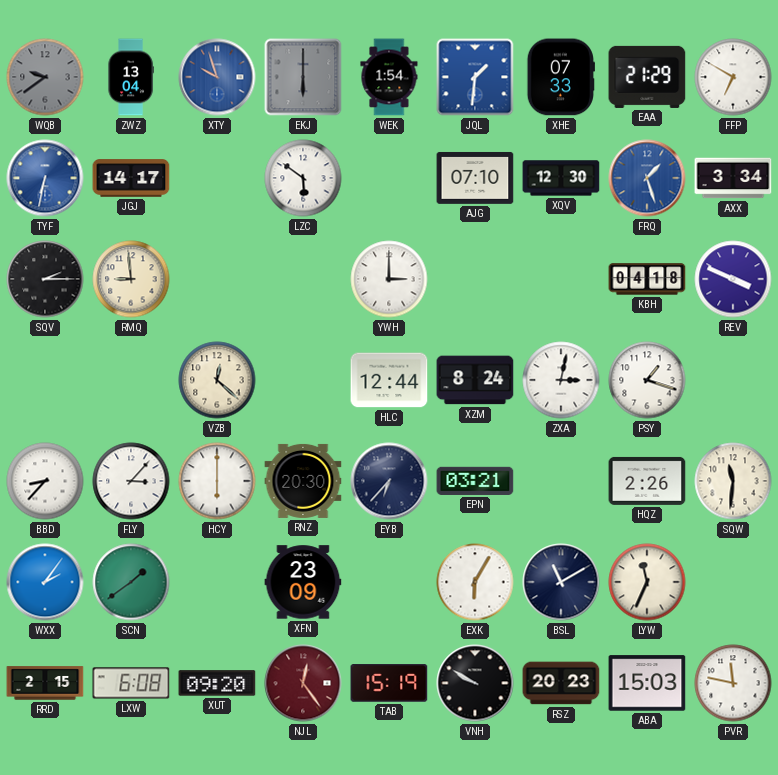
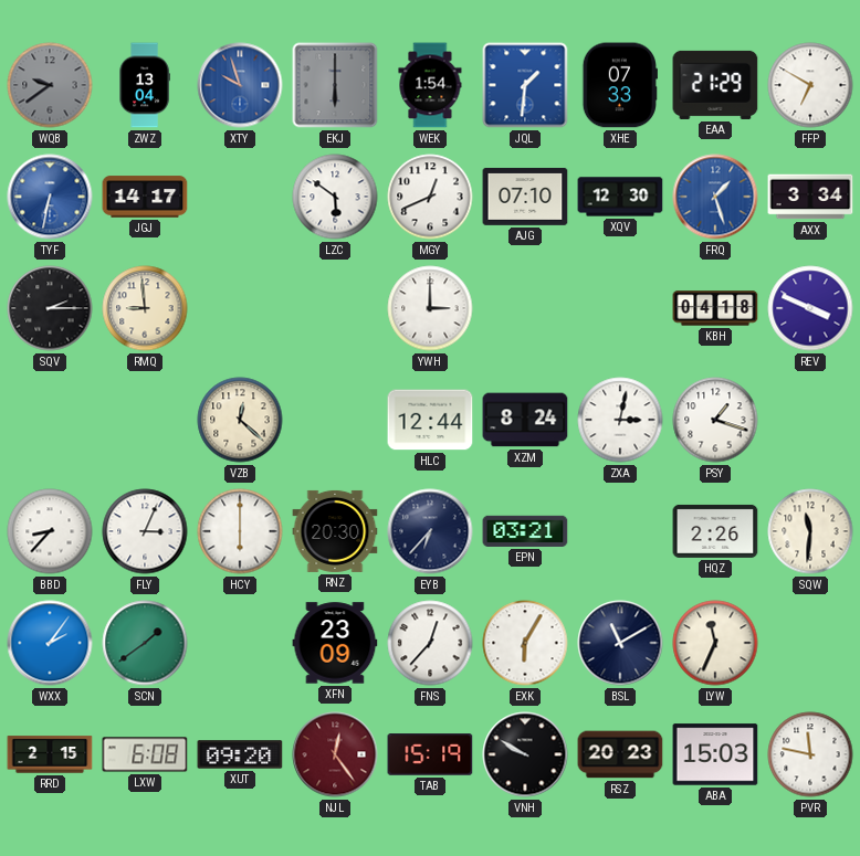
MGY: none -> 12:41
FLY: 3:07 -> 3:04
FNS: none -> 12:37
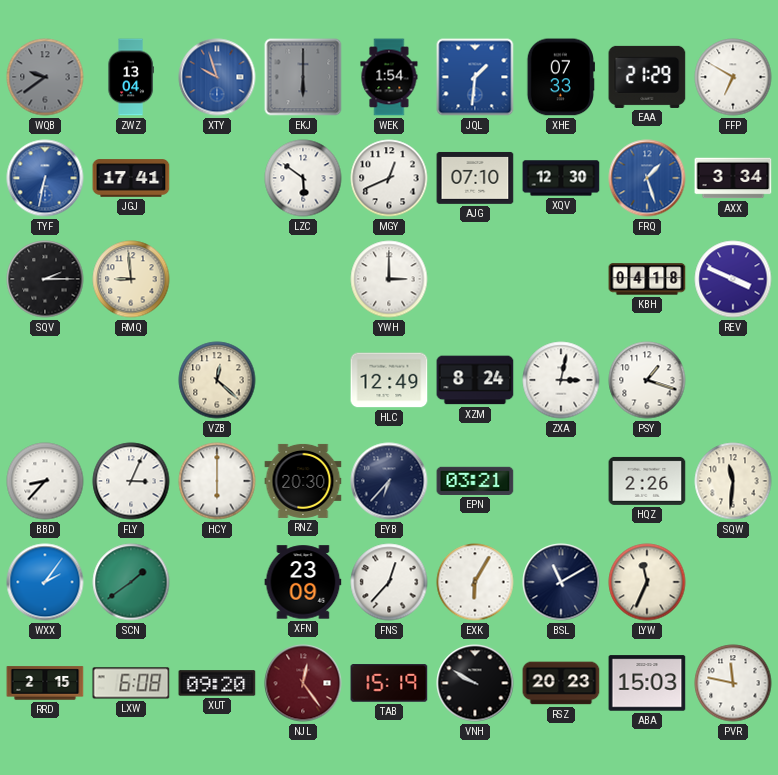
JGJ: 14:17 -> 17:41
HLC: 12:44 -> 12:49
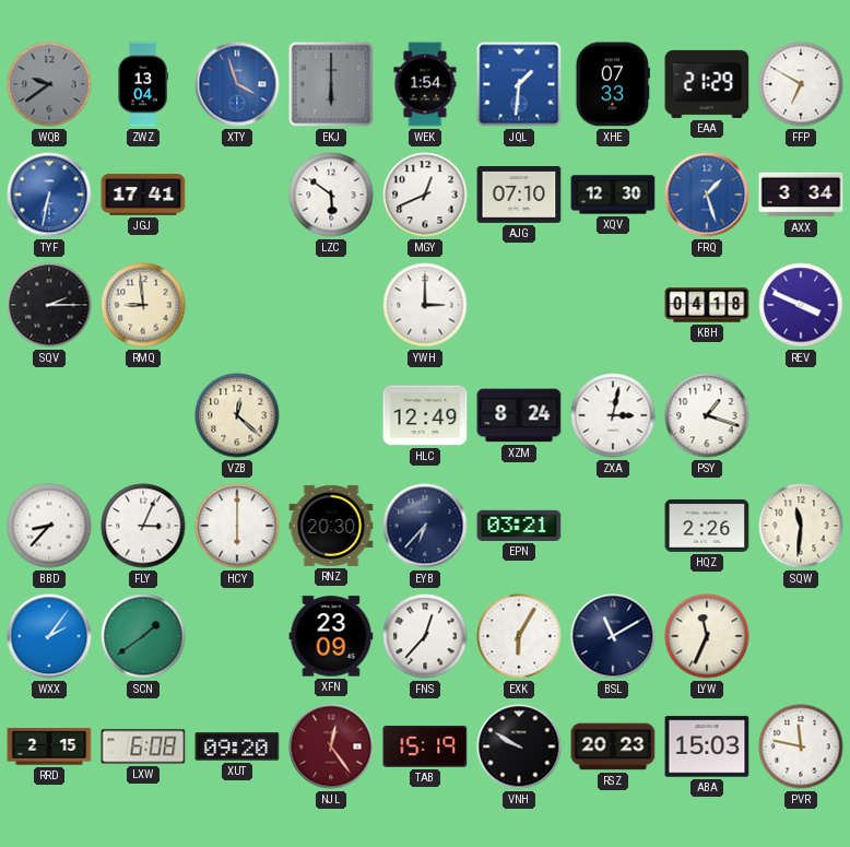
XTY: 9:57 -> 3:57
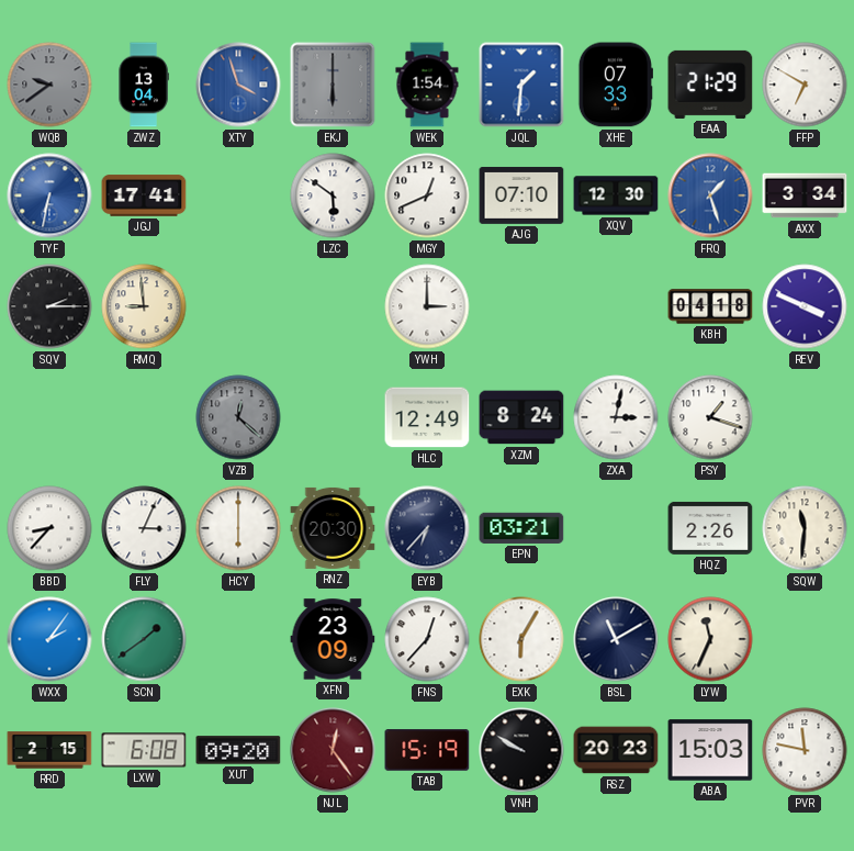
VZB dial: cream -> grey
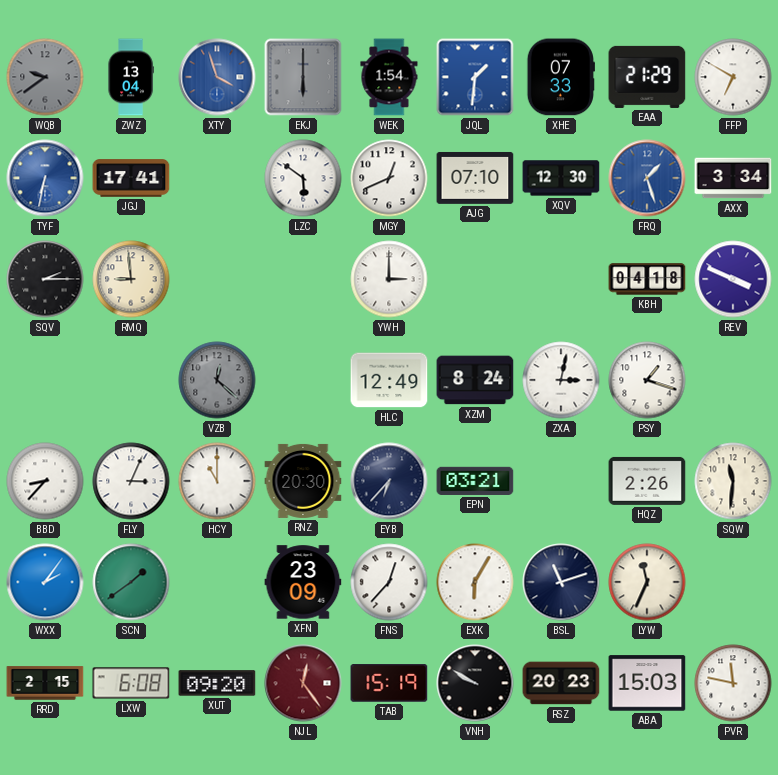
HCY: 6:00 -> 11:00
BSL: 11:10 -> 11:12
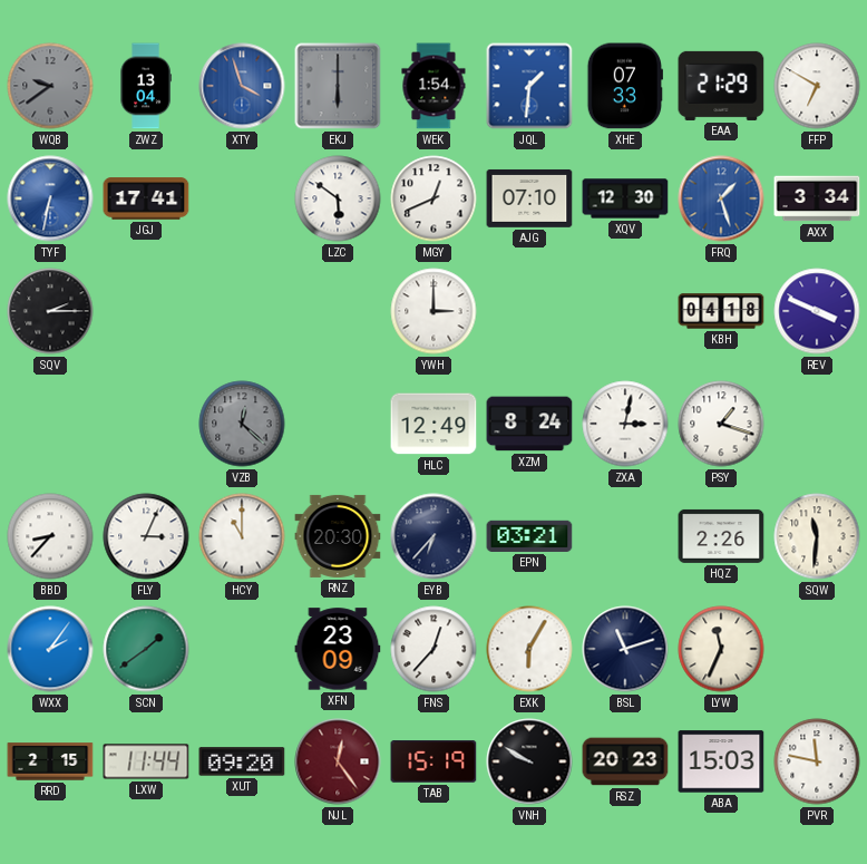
RMQ: 8:59 -> none
LXW: 6:08 -> 11:44
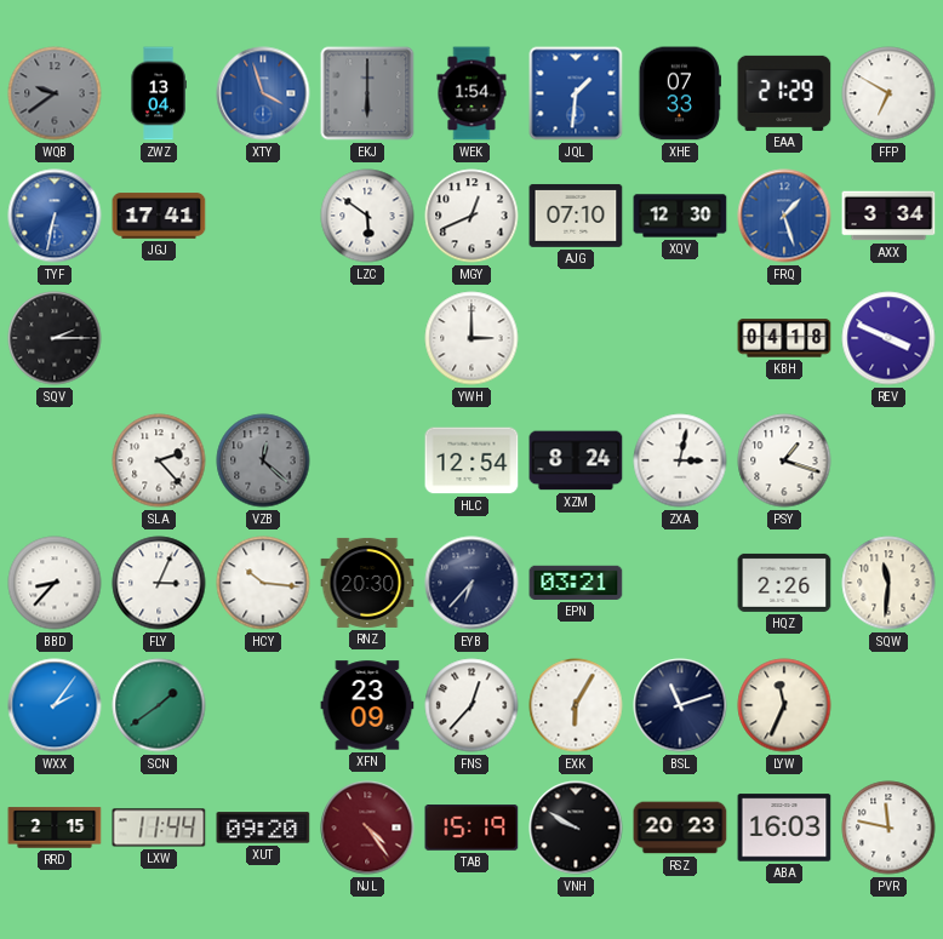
SLA: none -> 2:23
HLC: 12:49 -> 12:54
HCY: 11:00 -> 10:16
NJL: 12:24 -> 4:24
ABA: 15:03 -> 16:03
